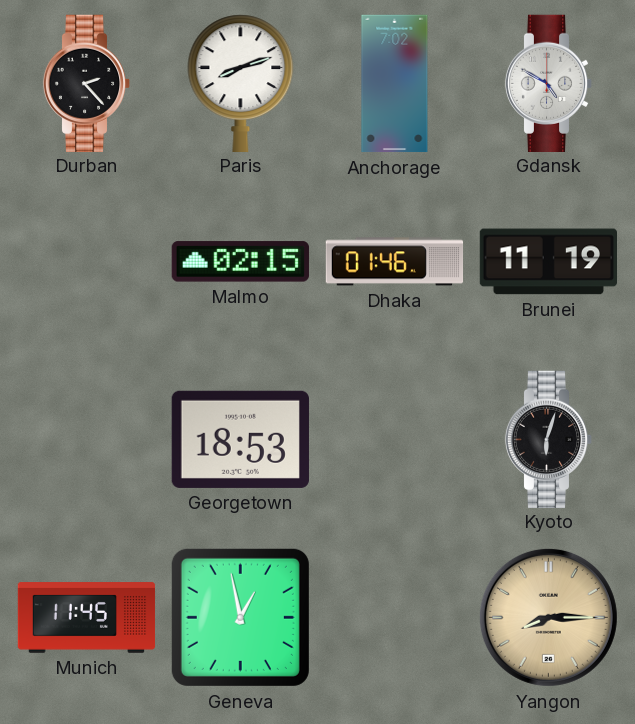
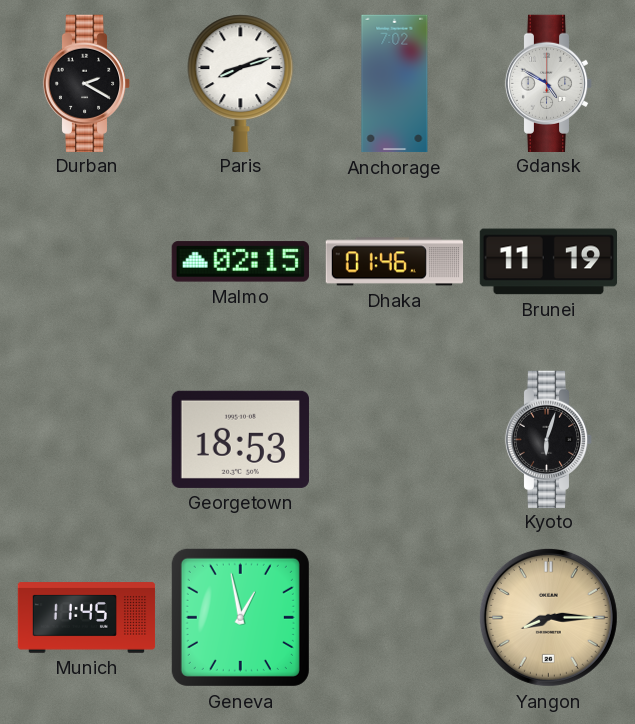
Durban: 2:23 -> 2:20
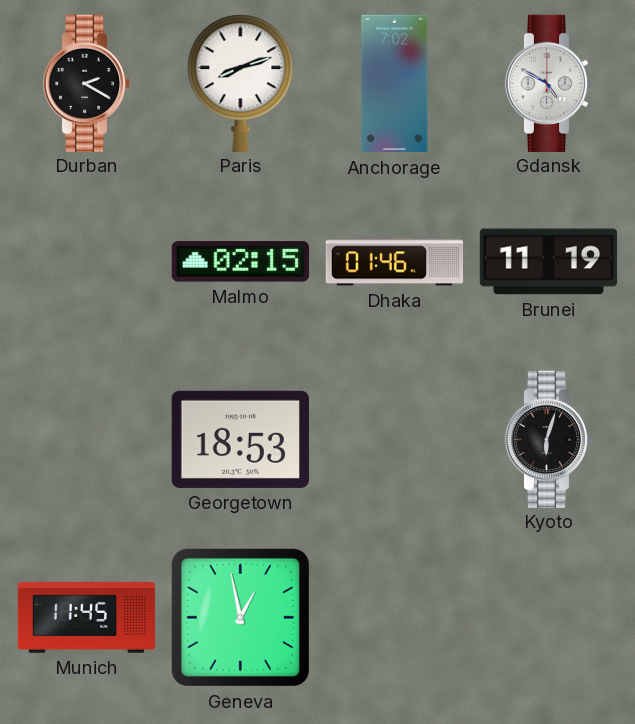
Yangon: 8:15 -> none
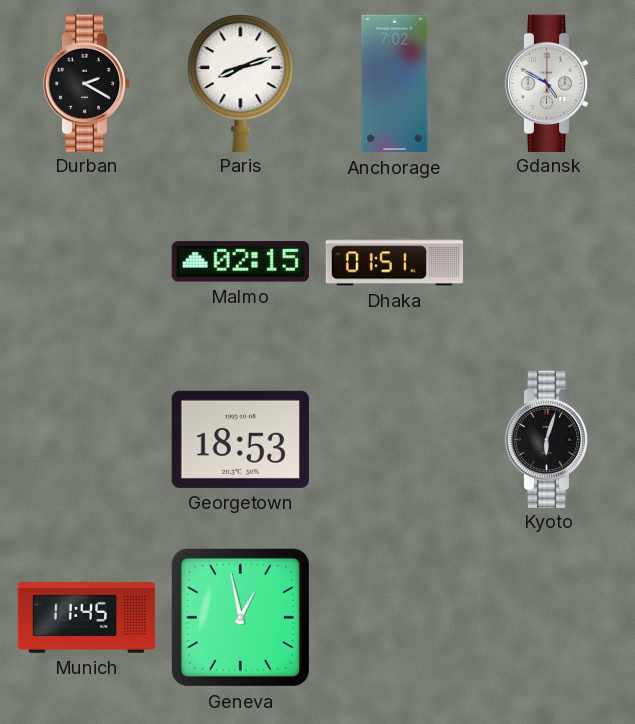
Dhaka: 01:46 -> 01:51
Brunei: 11:19 -> none
